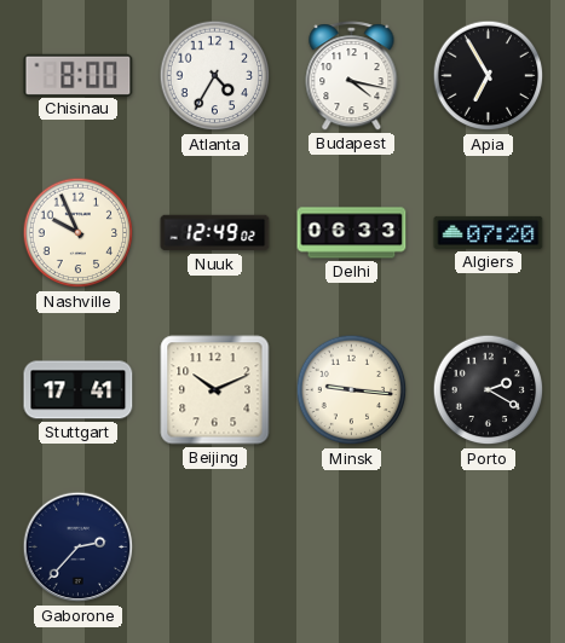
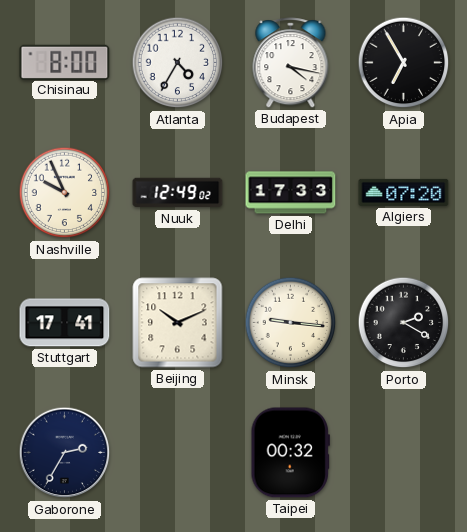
Delhi: 06:33 -> 17:33
Gaborone: 2:37 -> 2:35
Taipei: none -> 00:32
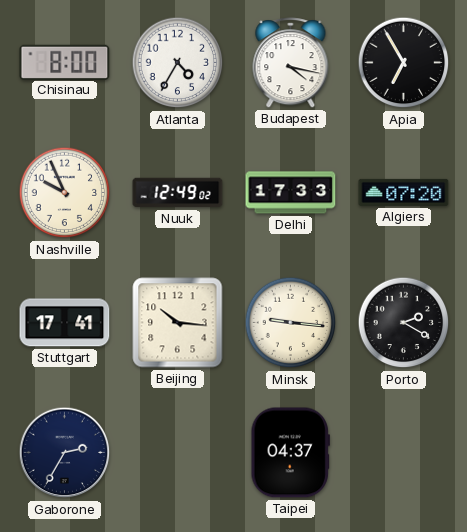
Beijing: 10:11 -> 10:16
Taipei: 00:32 -> 04:37
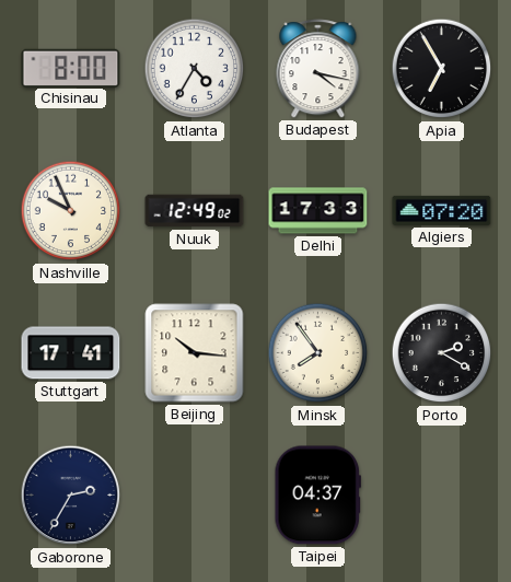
Minsk: 9:16 -> 7:54
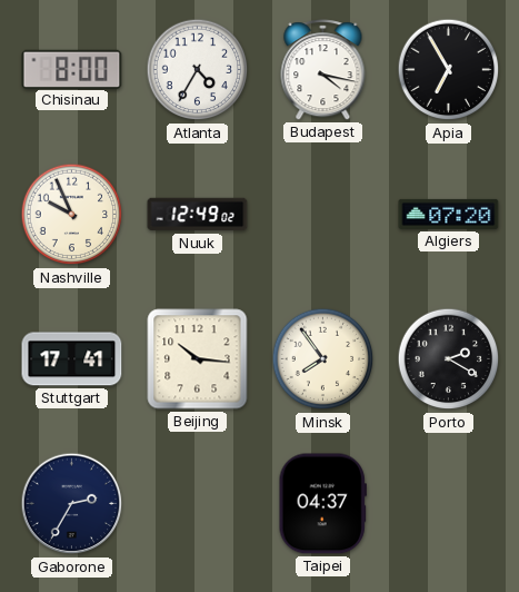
Delhi: 17:33 -> none
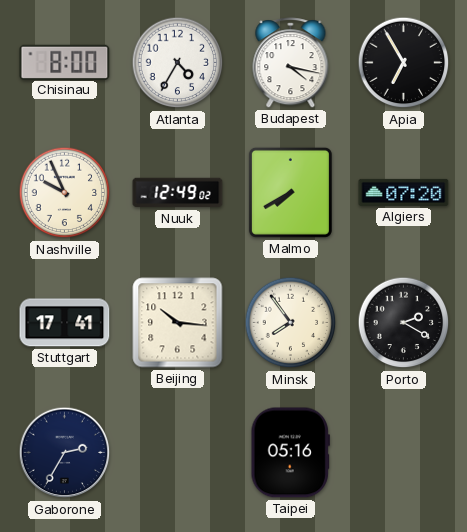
Malmo: none -> 7:40
Taipei: 04:37 -> 05:16
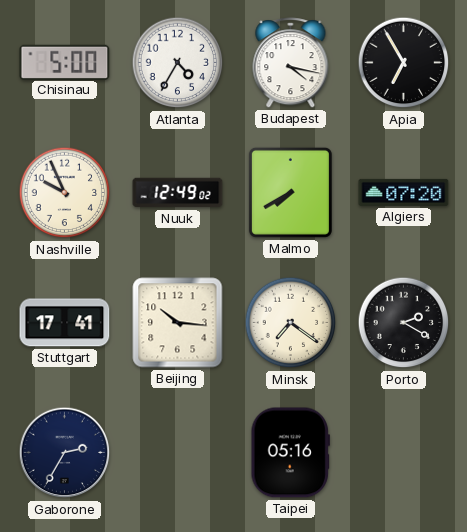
Chisinau: 8:00 -> 5:00
Minsk: 7:54 -> 7:21
